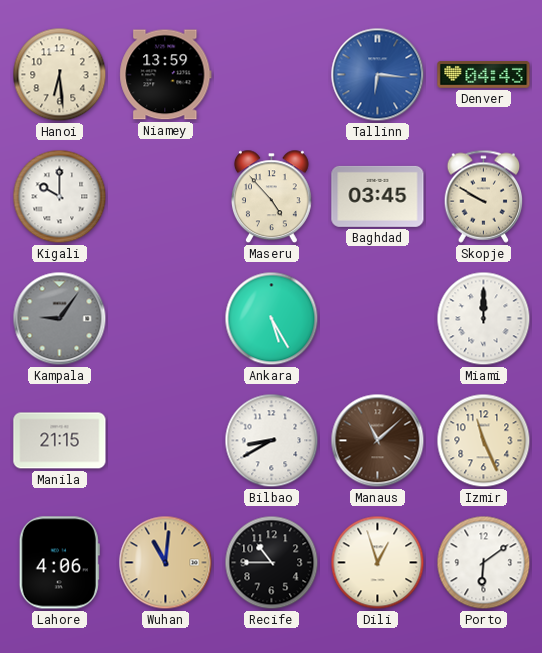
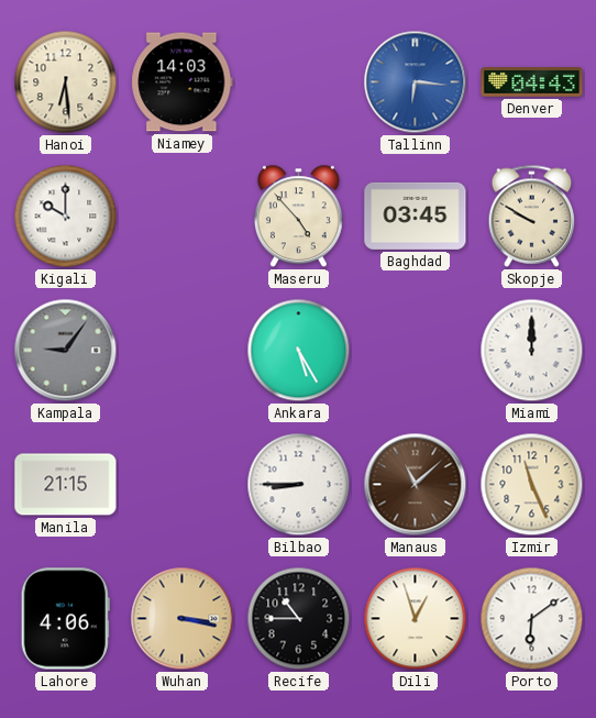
Niamey: 13:59 -> 14:03
Bilbao: 8:40 -> 8:45
Wuhan: 11:01 -> 3:17
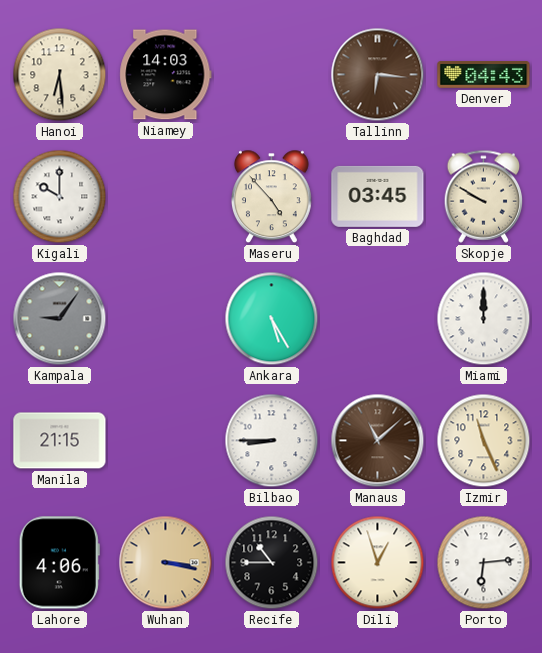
Tallinn dial: blue -> brown
Porto: 6:09 -> 6:14
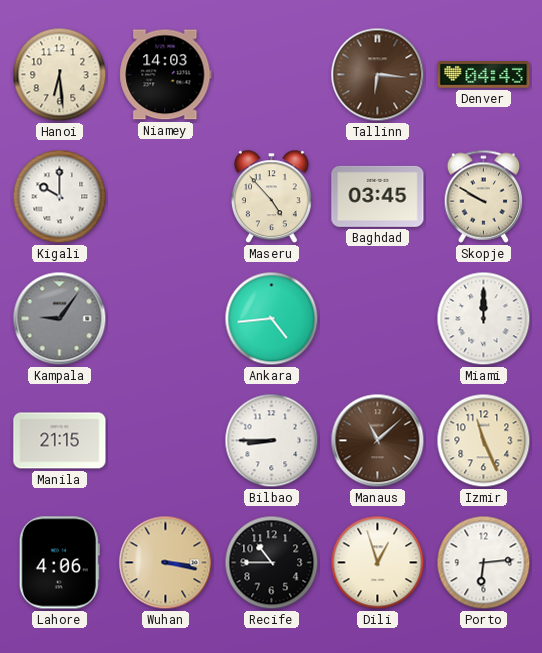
Ankara: 5:25 -> 4:44
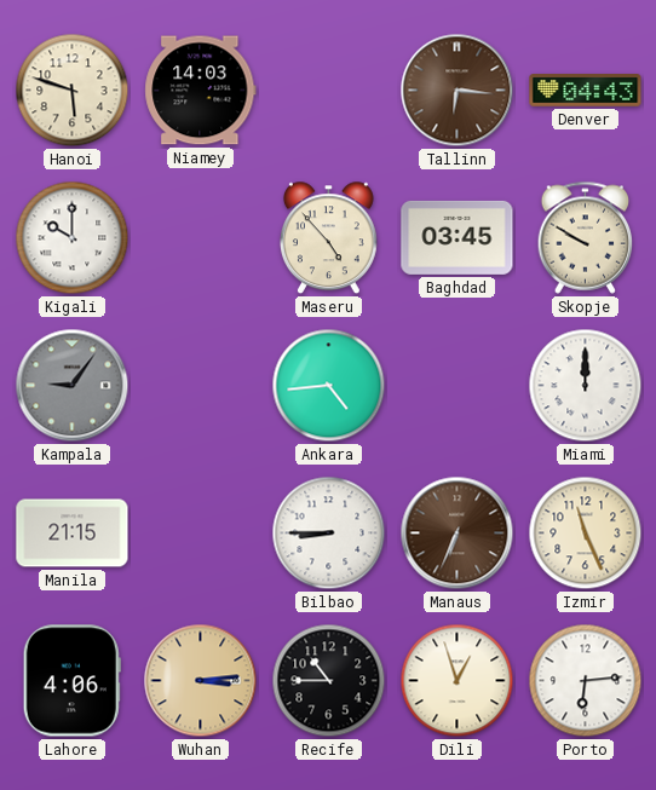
Hanoi: 6:29 -> 5:48
Manaus: 11:08 -> 6:34
Wuhan: 3:17 -> 3:14
